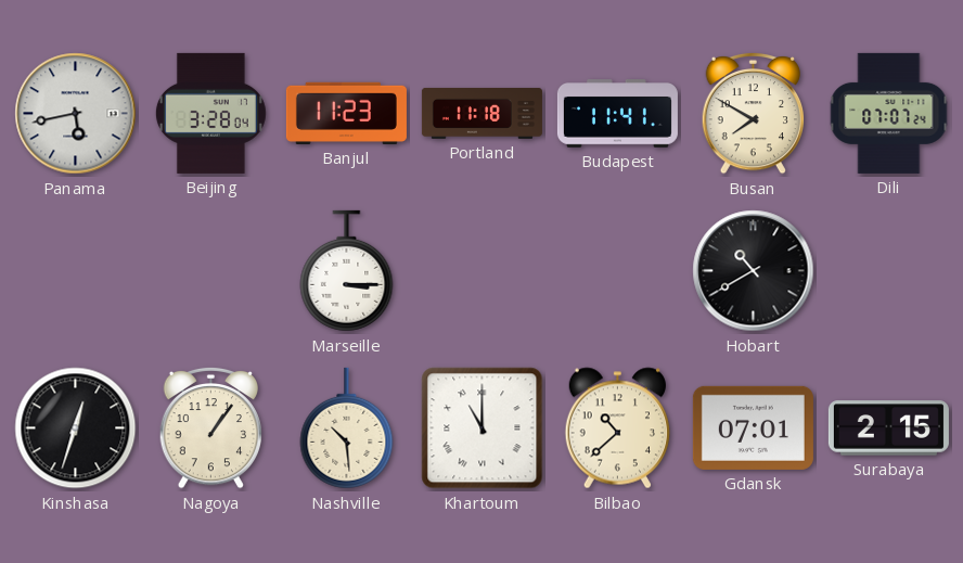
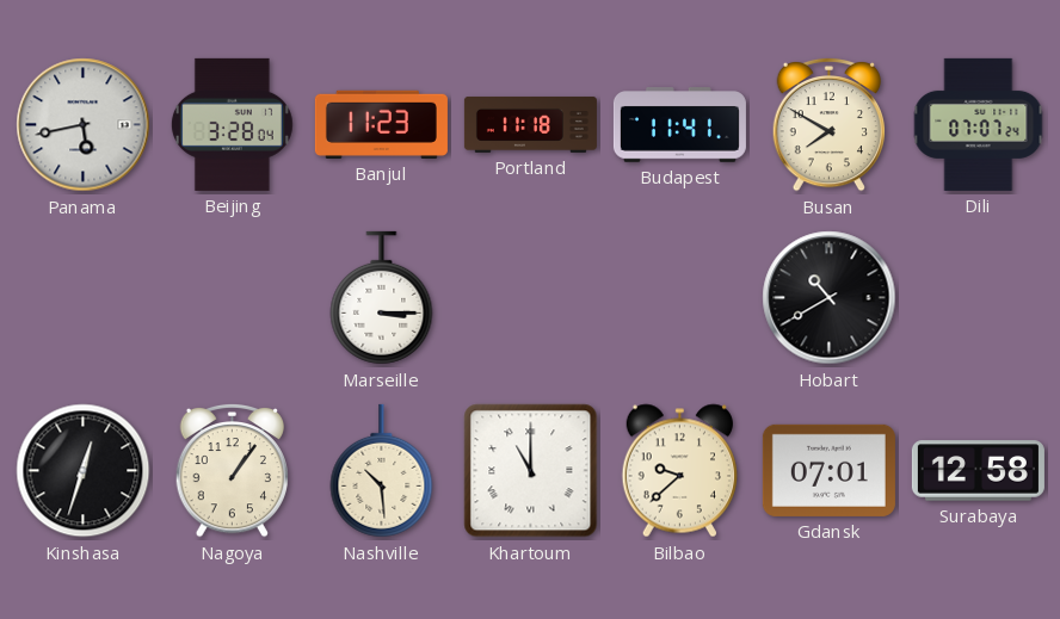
Bilbao: 10:38 -> 9:38
Surabaya: 2:15 -> 12:58
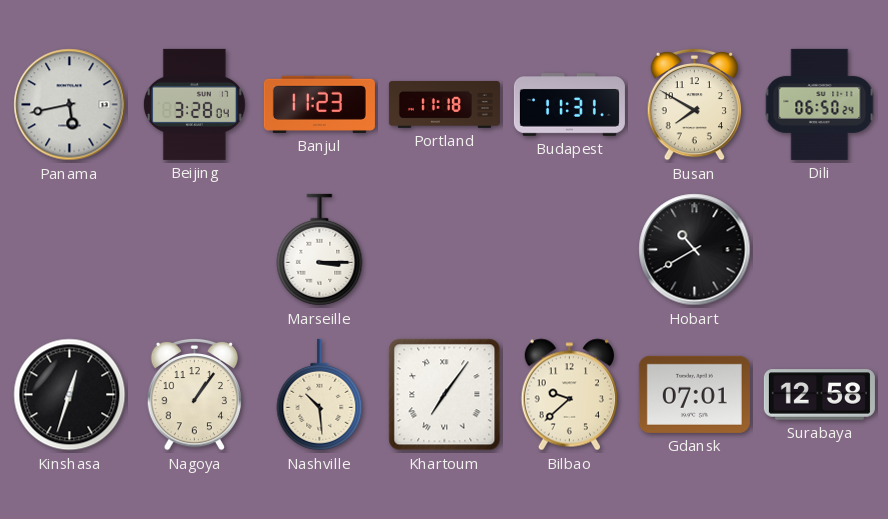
Budapest: 11:41 -> 11:31
Dili: 07:07 -> 06:50
Khartoum: 11:00 -> 7:06
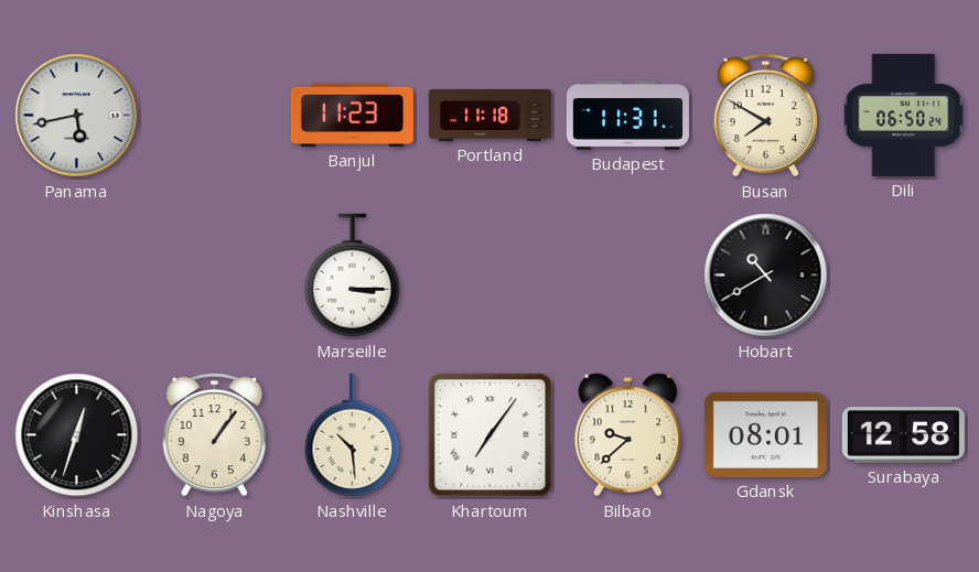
Beijing: 3:28 -> none
Gdansk: 07:01 -> 08:01
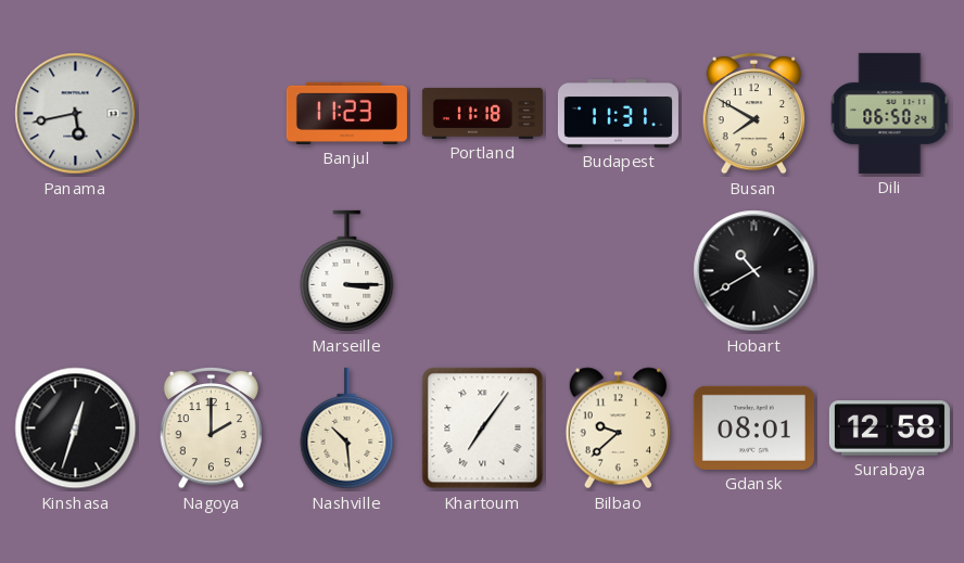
Nagoya: 1:06 -> 2:00
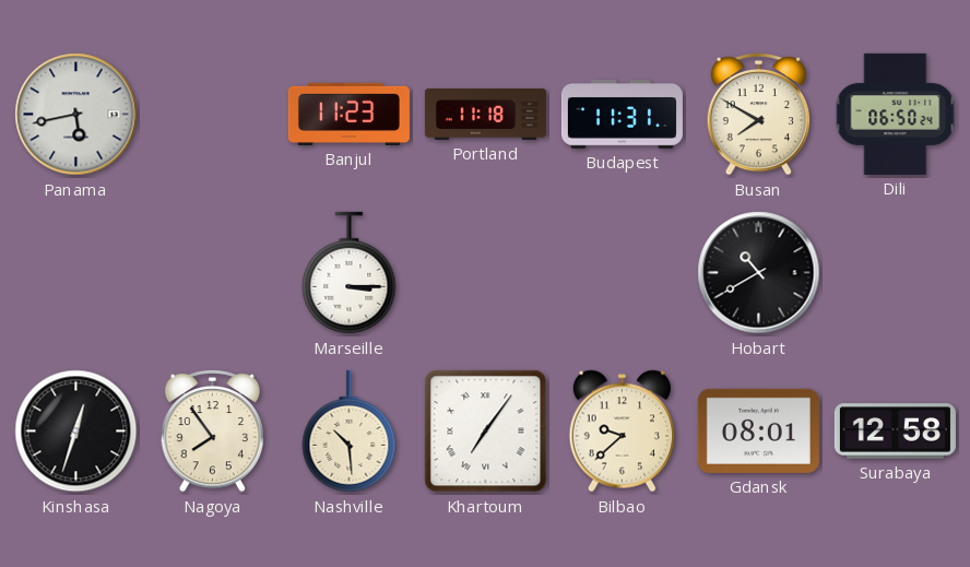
Nagoya: 2:00 -> 7:54
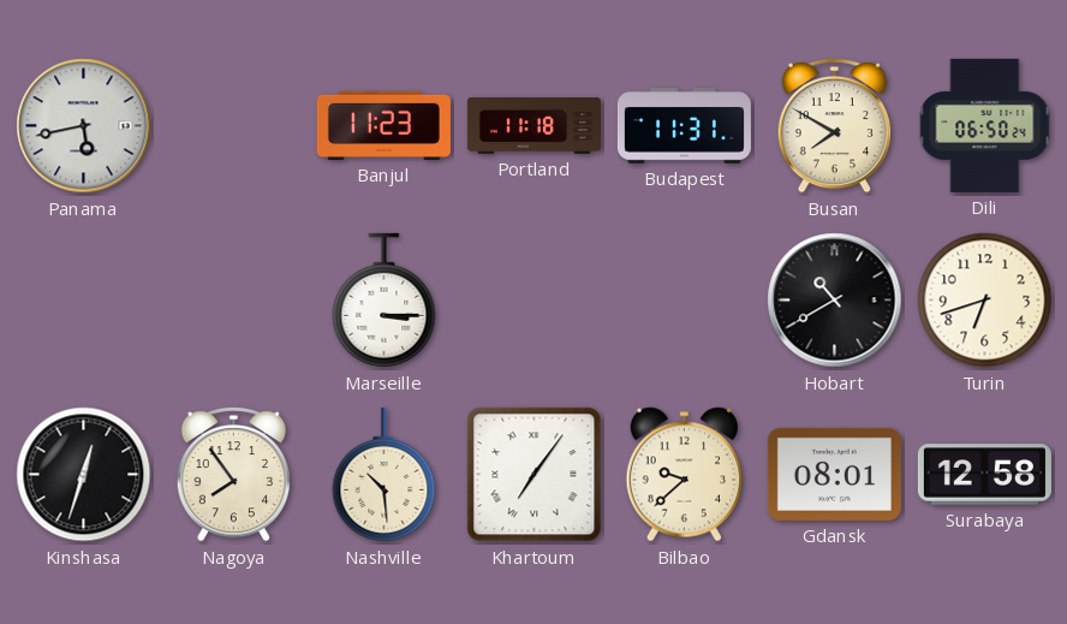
Turin: none -> 6:42
